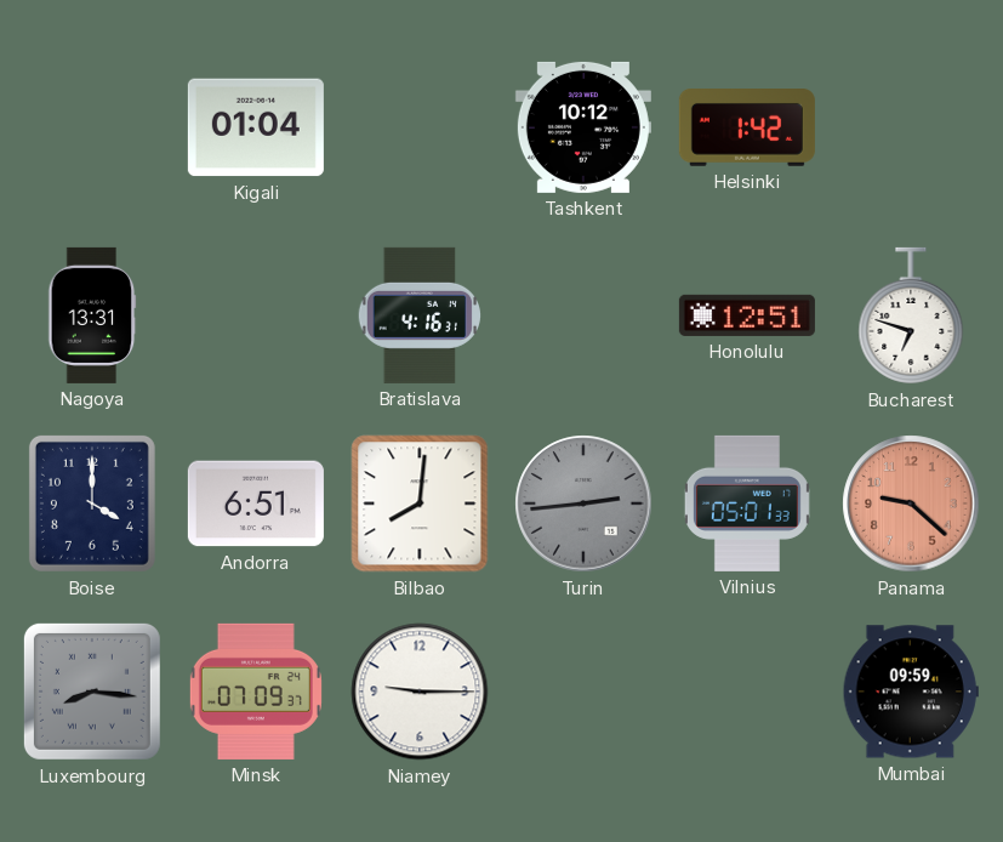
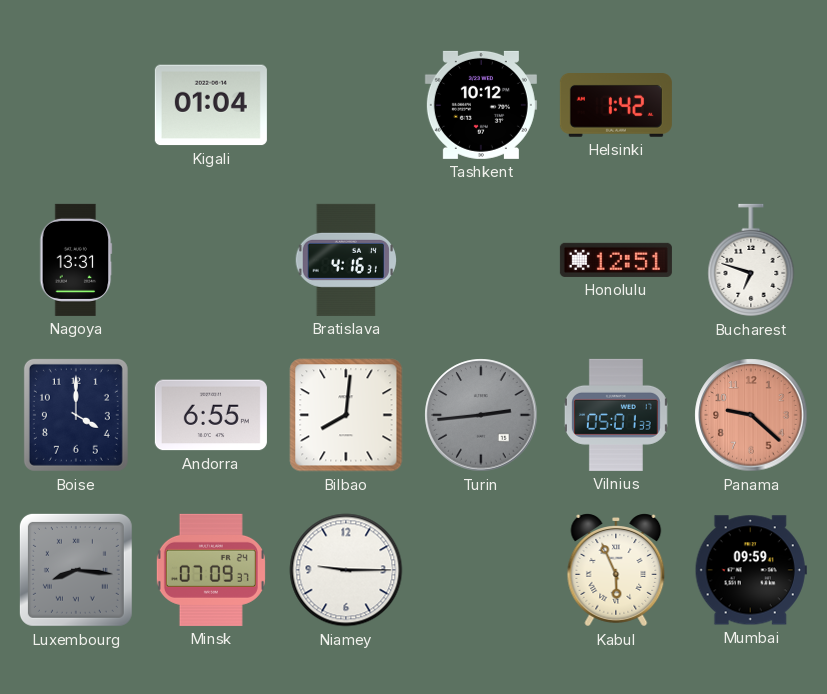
Andorra: 6:51 -> 6:55
Kabul: none -> 5:56
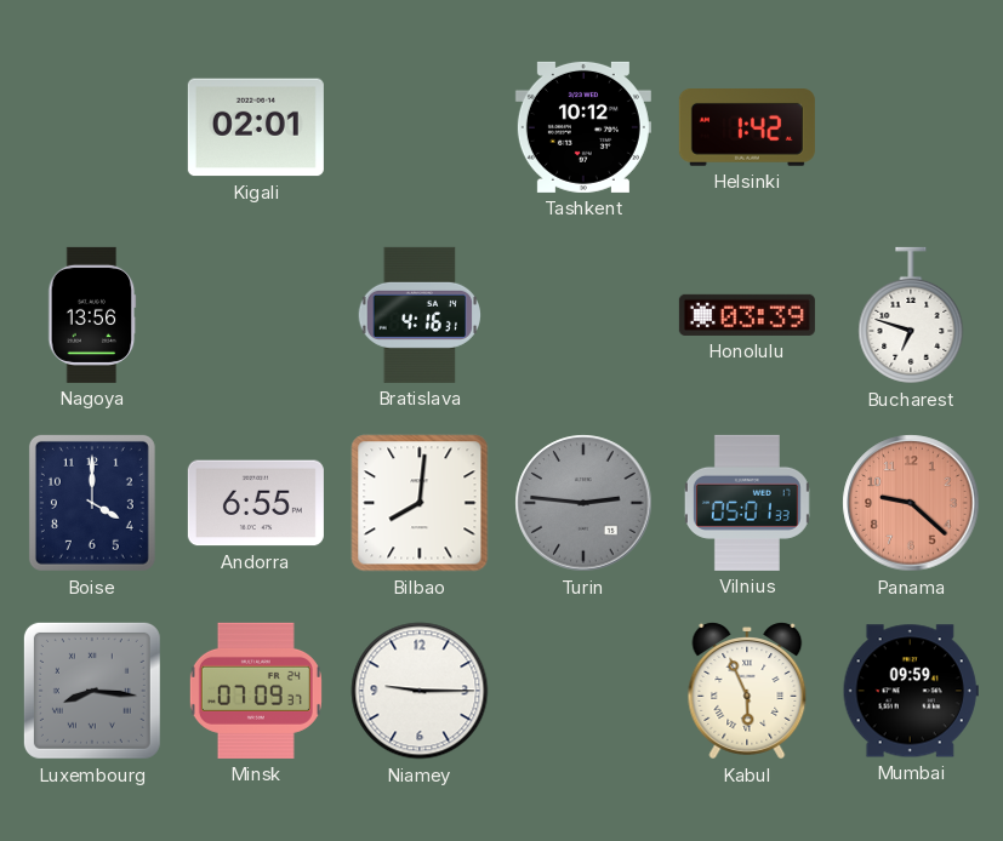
Kigali: 01:04 -> 02:01
Nagoya: 13:31 -> 13:56
Honolulu: 12:51 -> 03:39
Turin: 2:44 -> 2:46
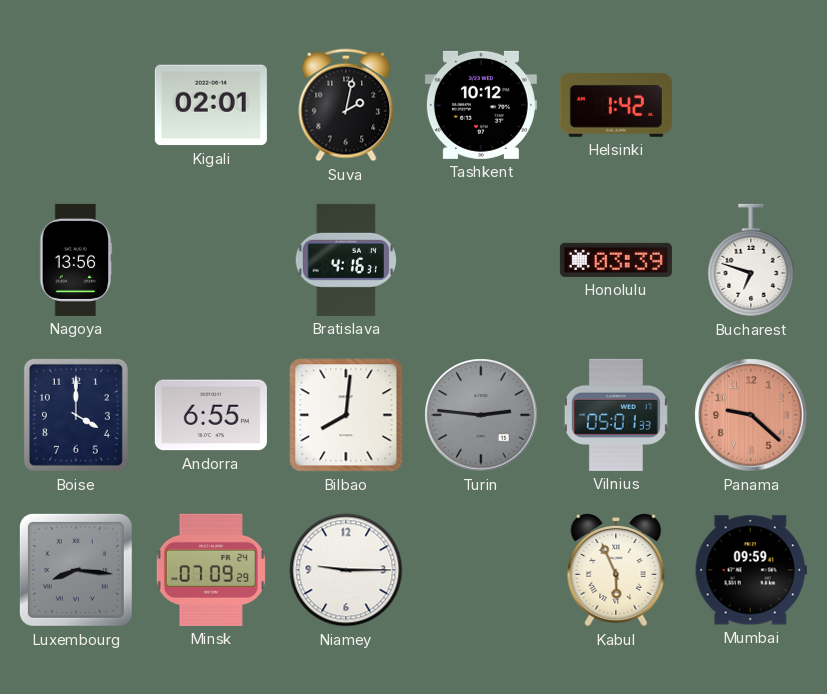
Suva: none -> 2:02
Minsk: 07:09:37 -> 07:09:29
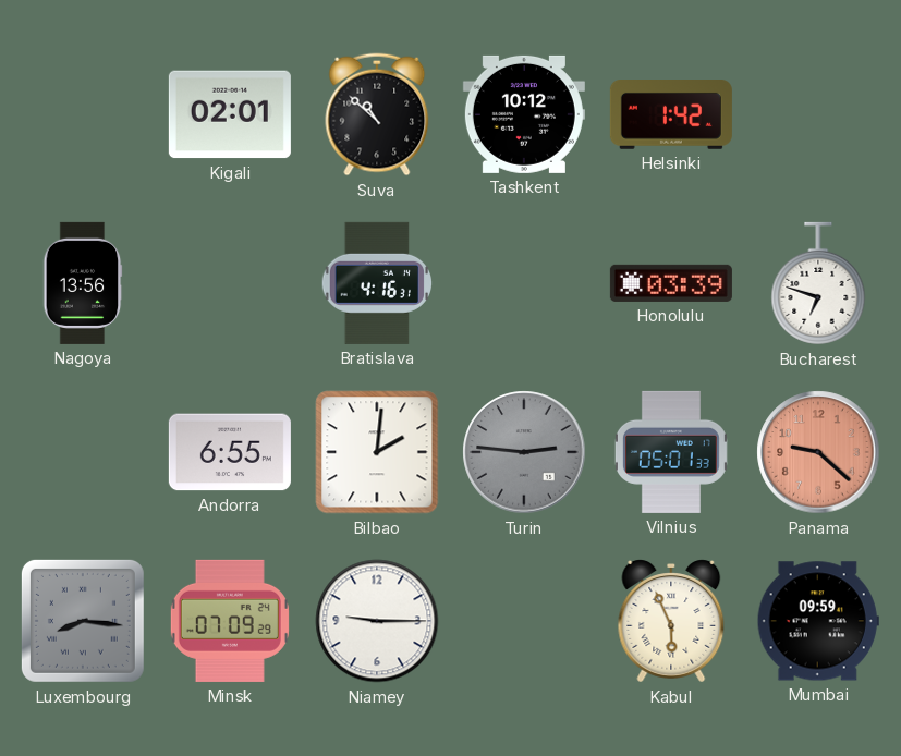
Suva: 2:02 -> 10:52
Boise: 4:00 -> none
Bilbao: 8:01 -> 2:01
